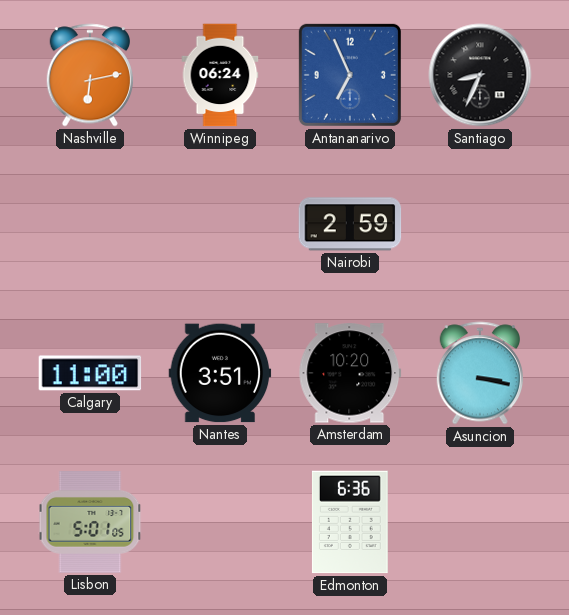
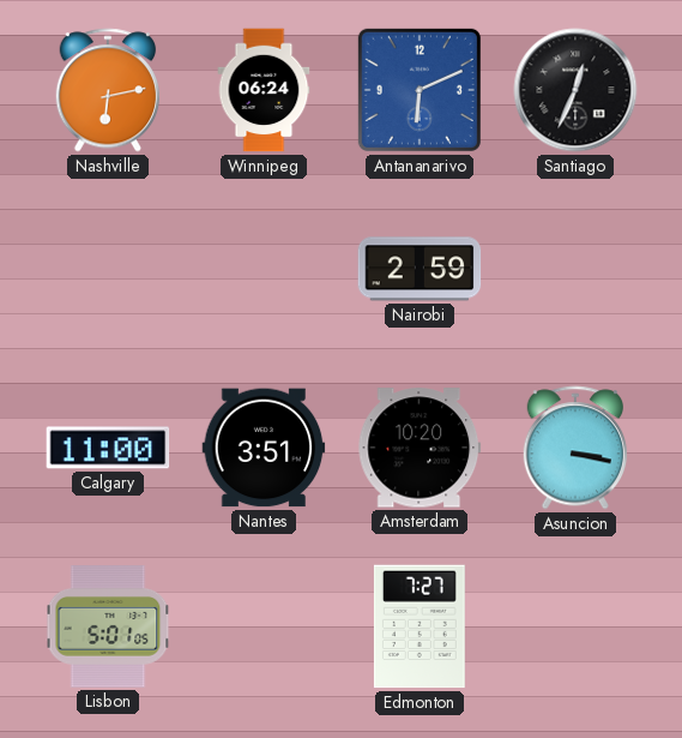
Antananarivo: 6:56 -> 6:11
Santiago: 8:34 -> 12:34
Edmonton: 6:36 -> 7:27
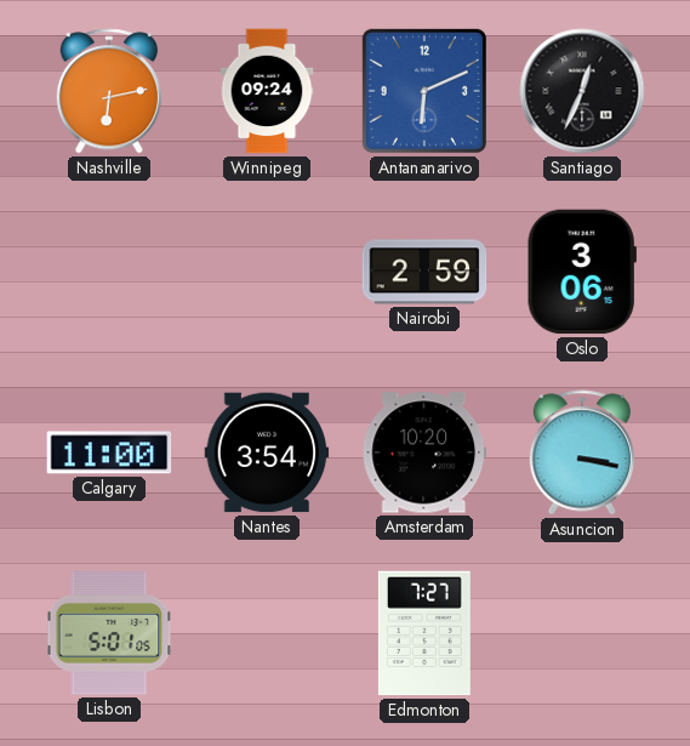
Winnipeg: 06:24 -> 09:24
Oslo: none -> 3:06
Nantes: 3:51 -> 3:54
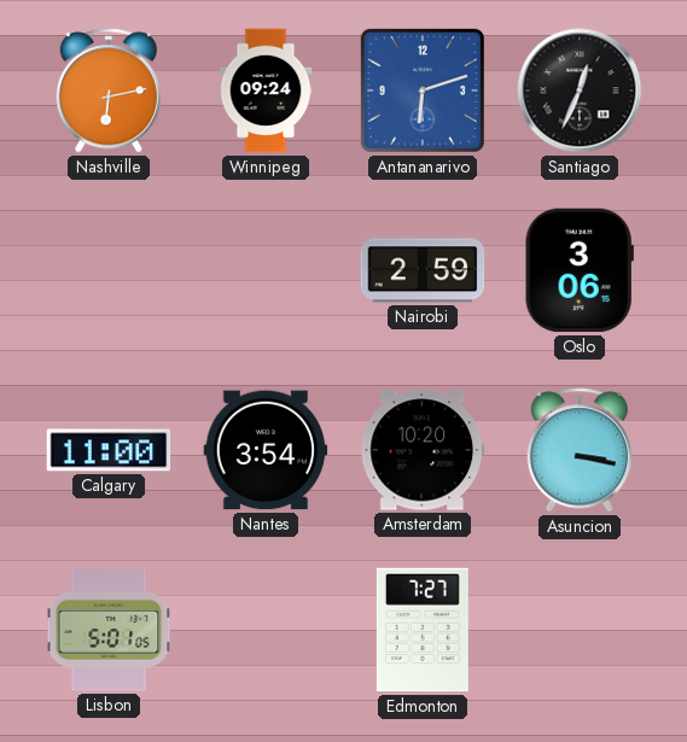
Antananarivo: 6:11 -> 6:12
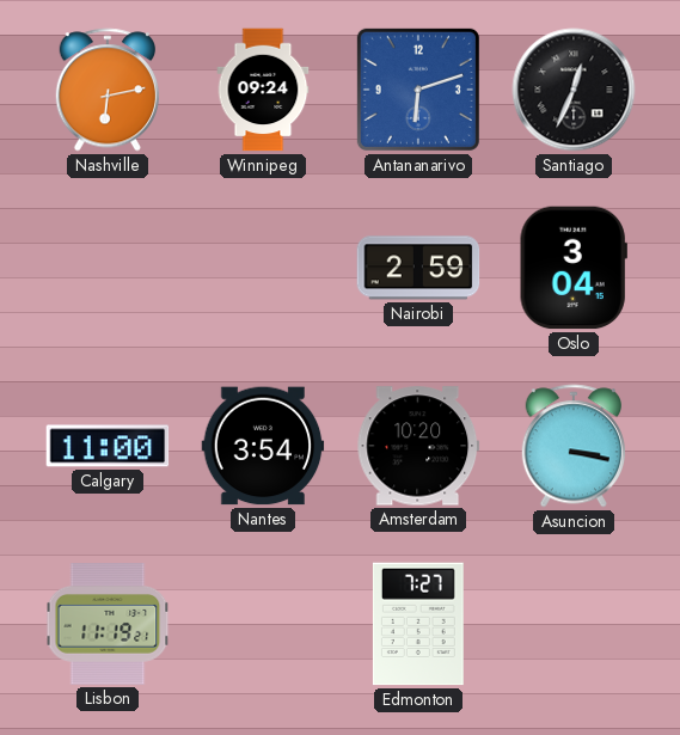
Oslo: 3:06 -> 3:04
Lisbon: 5:01 -> 11:19
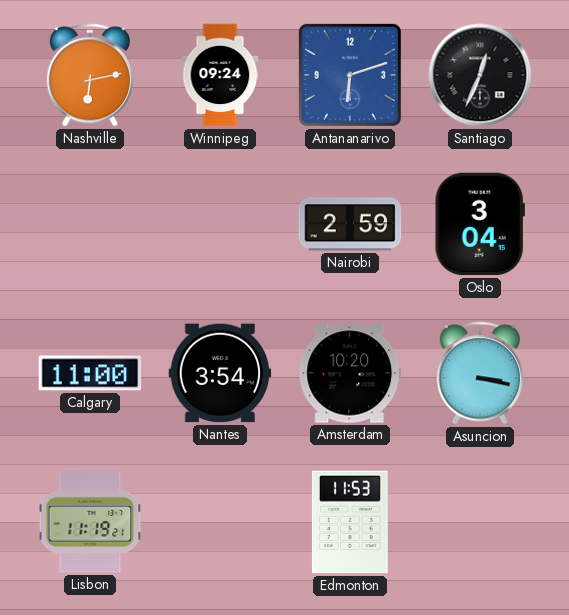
Edmonton: 7:27 -> 11:53
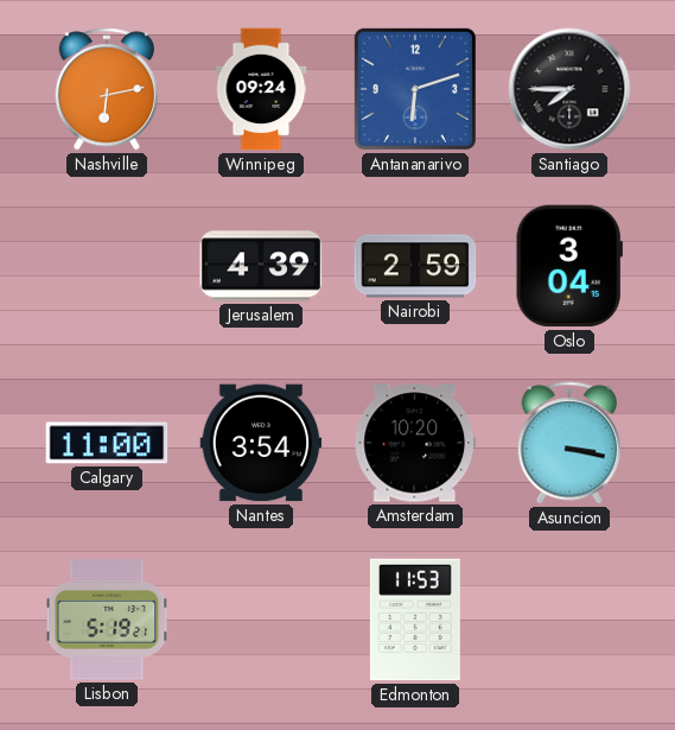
Santiago: 12:34 -> 7:45
Jerusalem: none -> 4:39
Lisbon: 11:19 -> 5:19
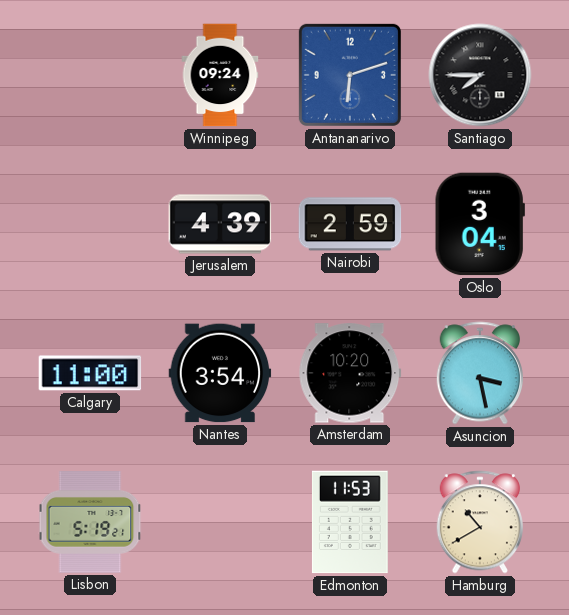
Nashville: 6:13 -> none
Asuncion: 3:17 -> 3:28
Hamburg: none -> 10:40
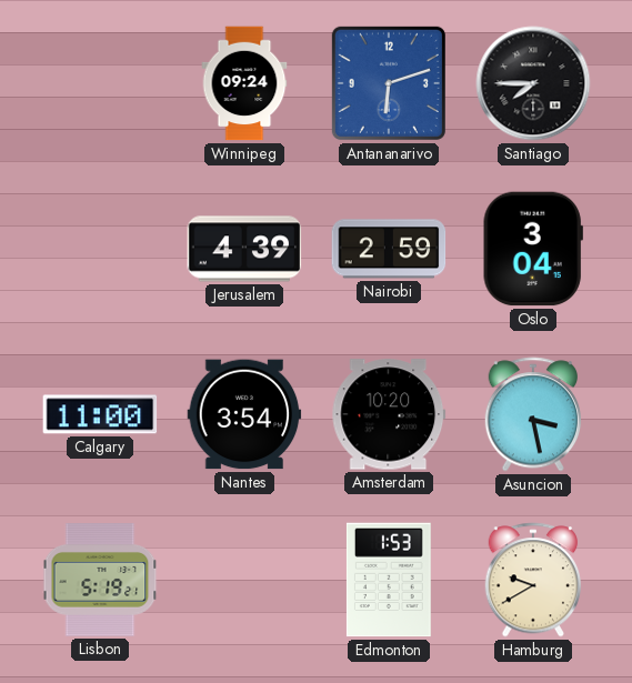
Edmonton: 11:53 -> 1:53
Hamburg: 10:40 -> 9:40
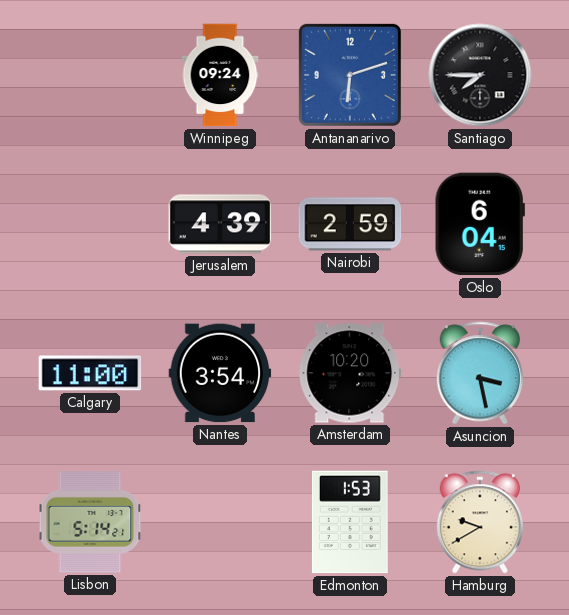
Oslo: 3:04 -> 6:04
Lisbon: 5:19 -> 5:14
